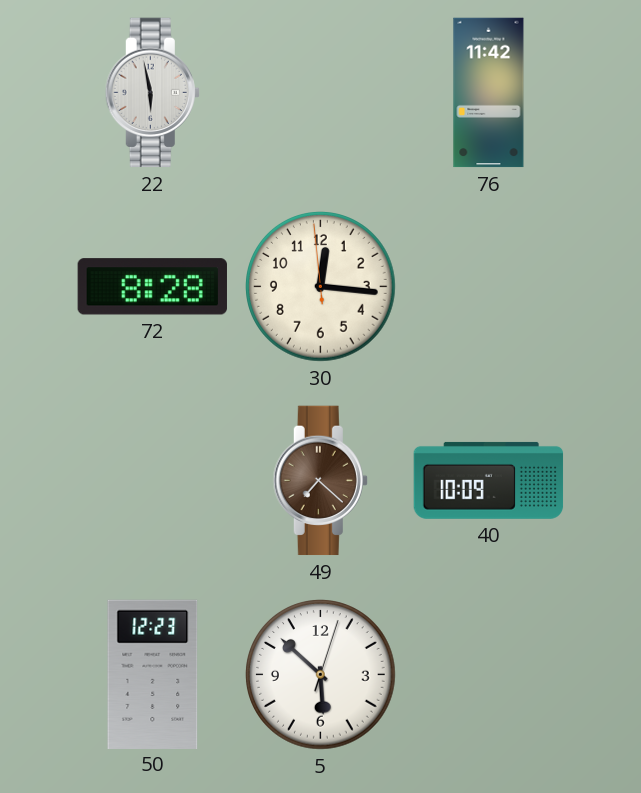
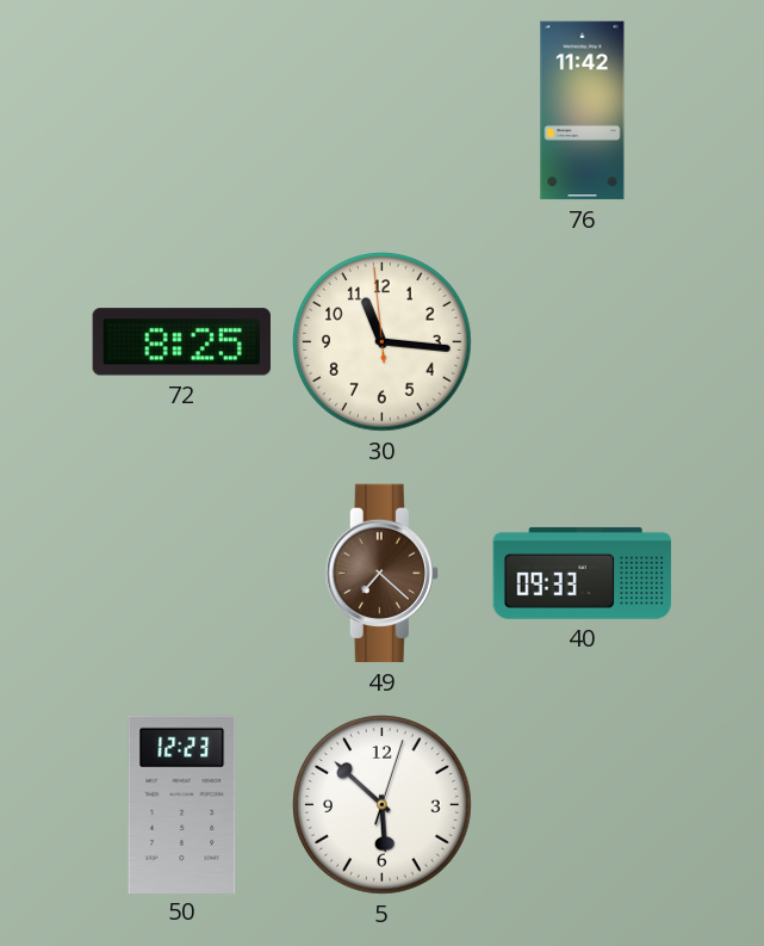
22: 5:58 -> none
72: 8:28 -> 8:25
30: 12:15 -> 11:15
40: 10:09 -> 09:33
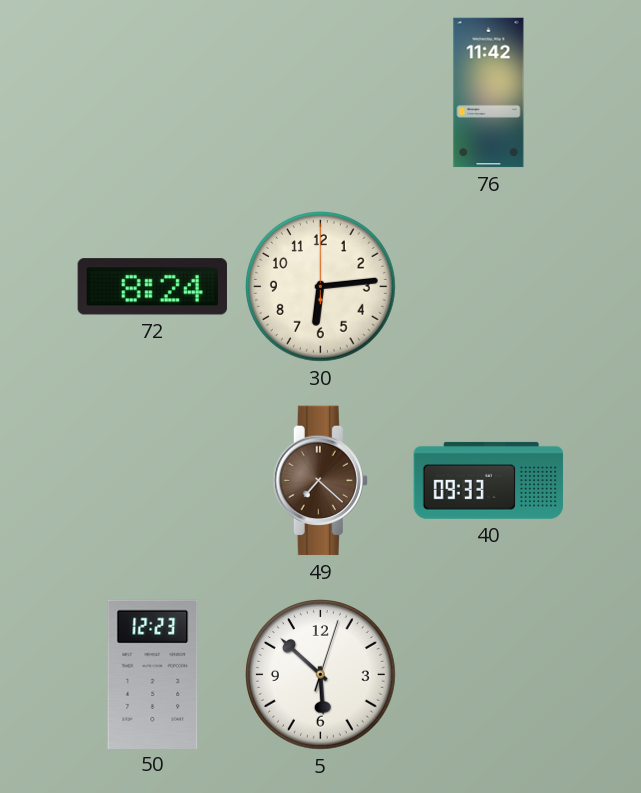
72: 8:25 -> 8:24
30: 11:15 -> 6:14
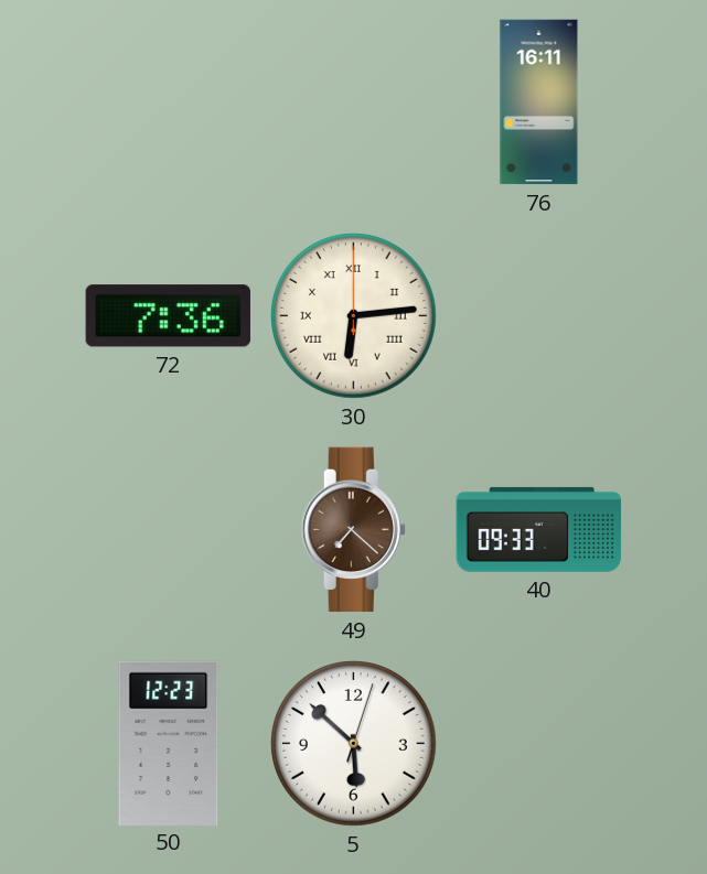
76: 11:42 -> 16:11
72: 8:24 -> 7:36
30 numerals: Arabic -> Roman
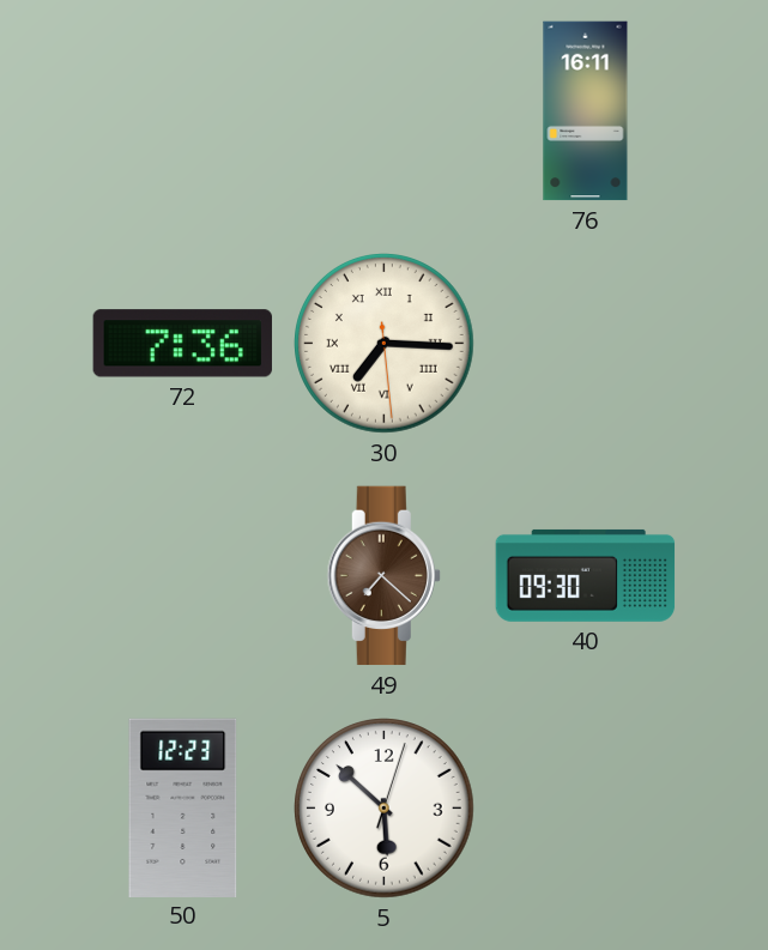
30: 6:14 -> 7:15
40: 09:33 -> 09:30
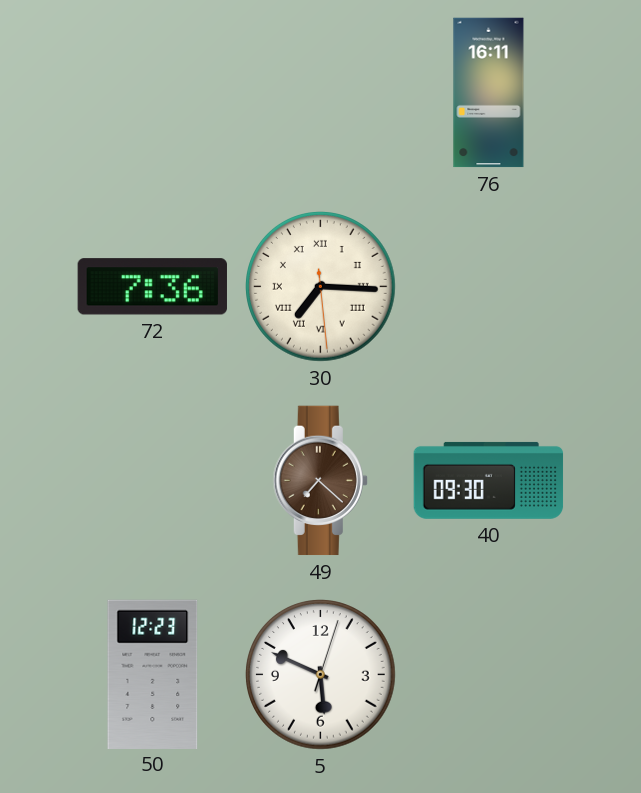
5: 5:52 -> 5:49
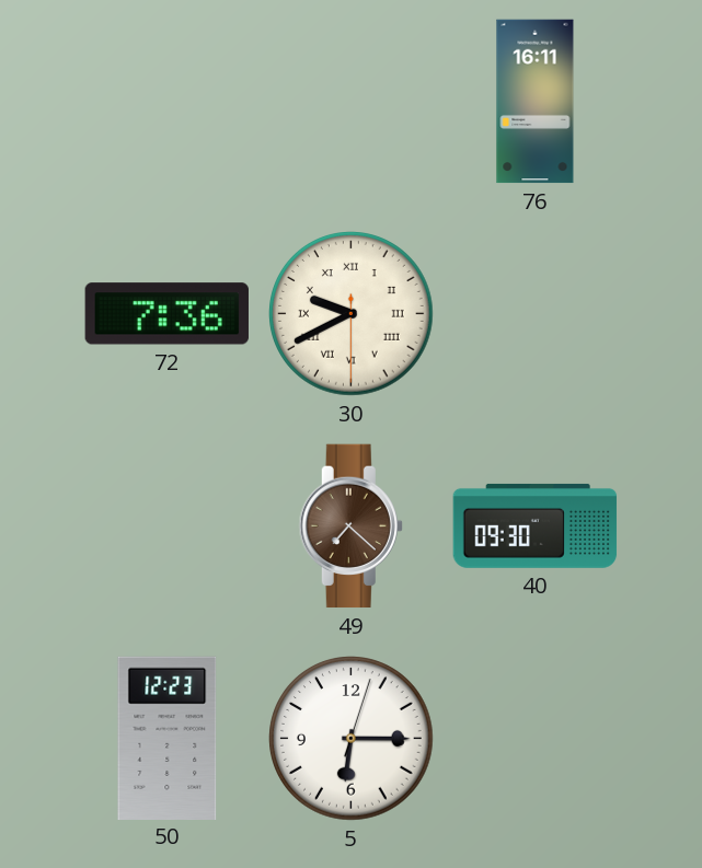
30: 7:15 -> 9:40
5: 5:49 -> 6:15
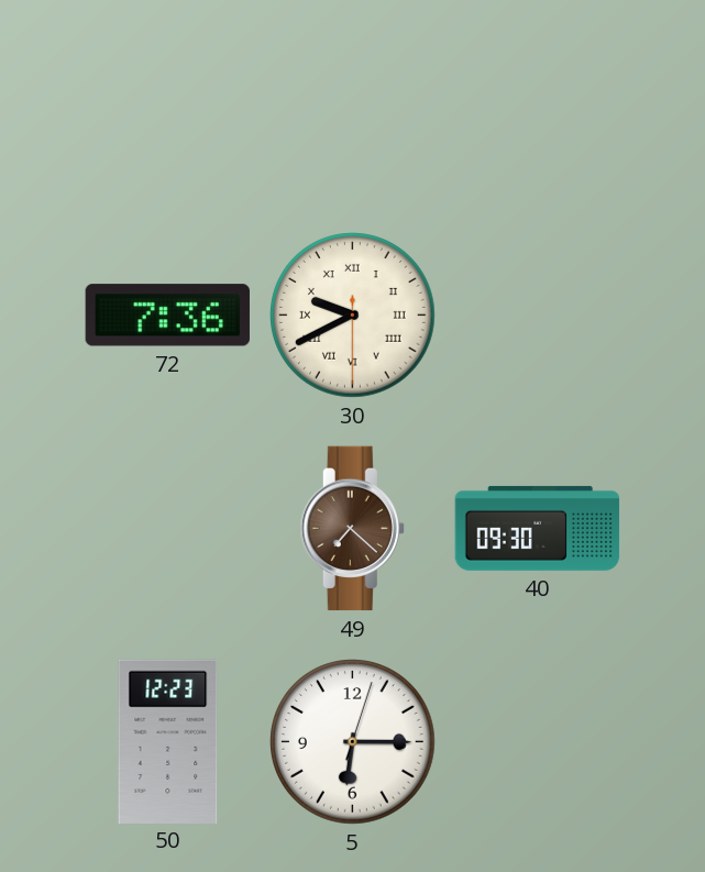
76: 16:11 -> none
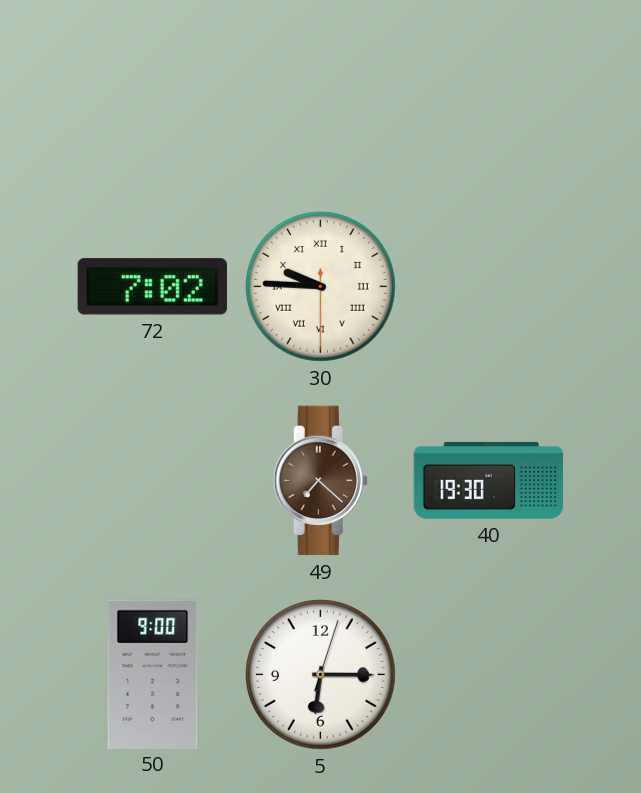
72: 7:36 -> 7:02
30: 9:40 -> 9:45
40: 09:30 -> 19:30
50: 12:23 -> 9:00
